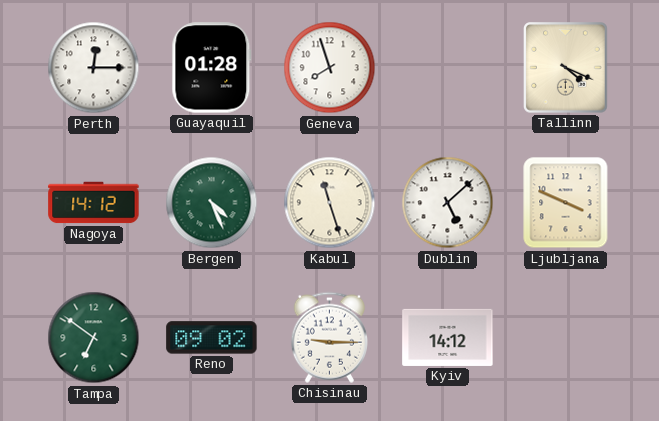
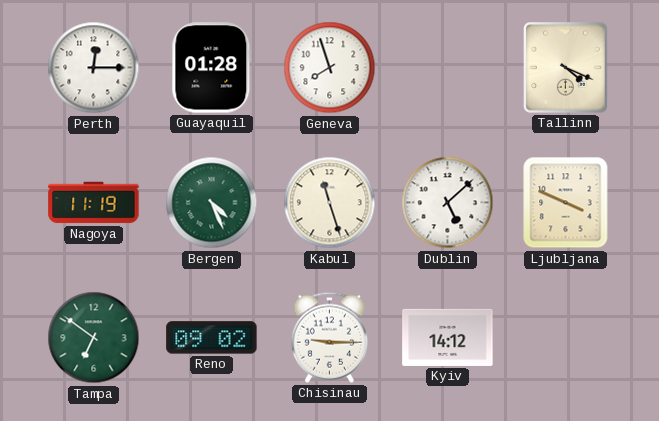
Nagoya: 14:12 -> 11:19
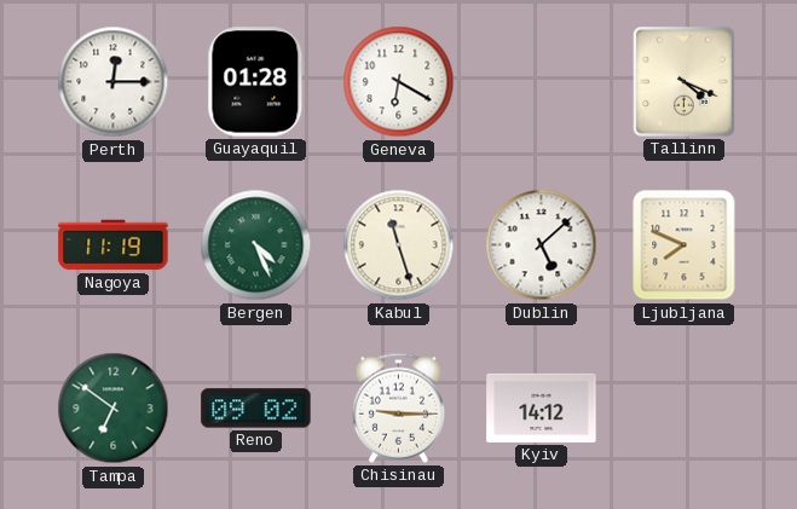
Geneva: 7:57 -> 6:20
Ljubljana: 3:49 -> 7:49
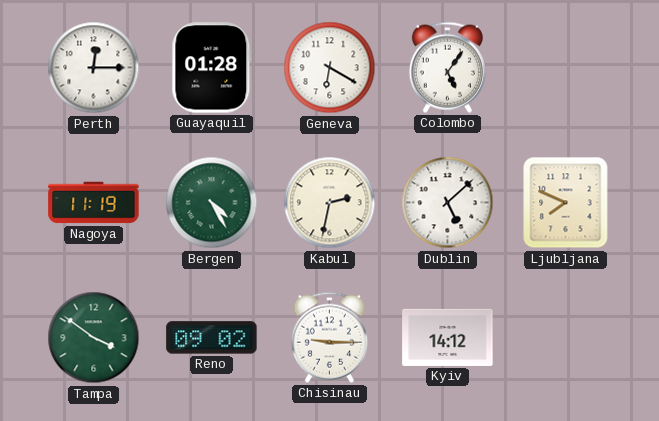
Colombo: none -> 5:06
Tallinn: 4:19 -> none
Bergen: 4:26 -> 4:25
Kabul: 11:27 -> 2:32
Tampa: 6:51 -> 3:51
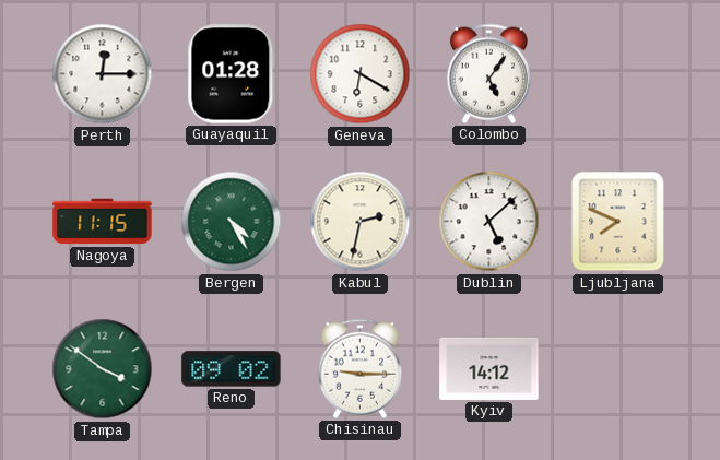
Nagoya: 11:19 -> 11:15
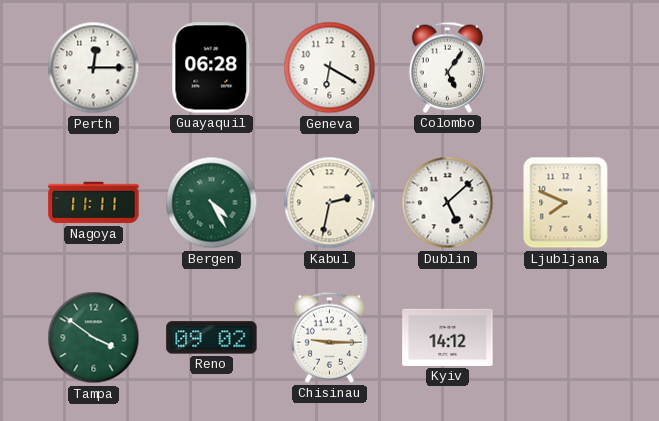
Guayaquil: 01:28 -> 06:28
Nagoya: 11:15 -> 11:11
